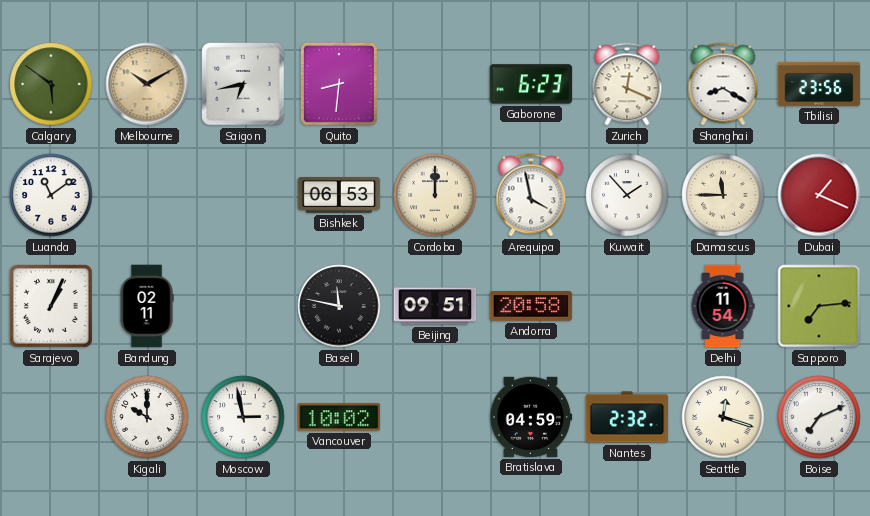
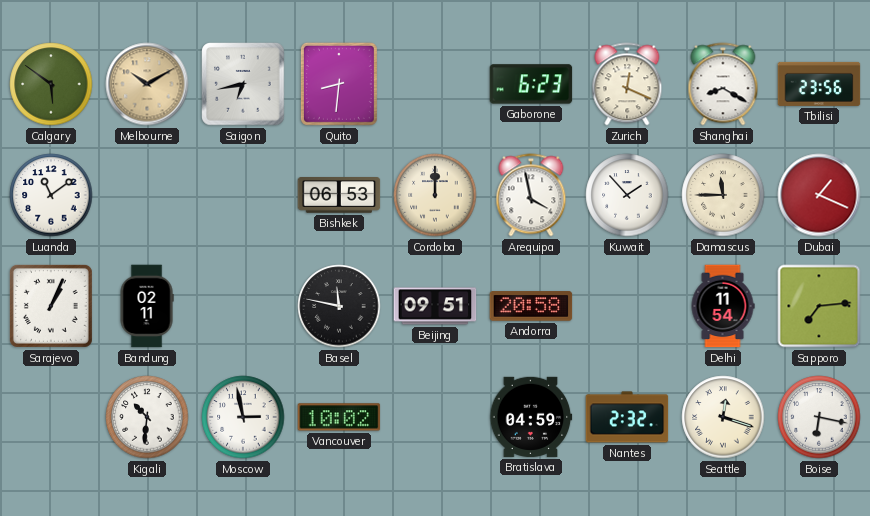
Kigali: 10:00 -> 10:31
Boise: 7:11 -> 6:17
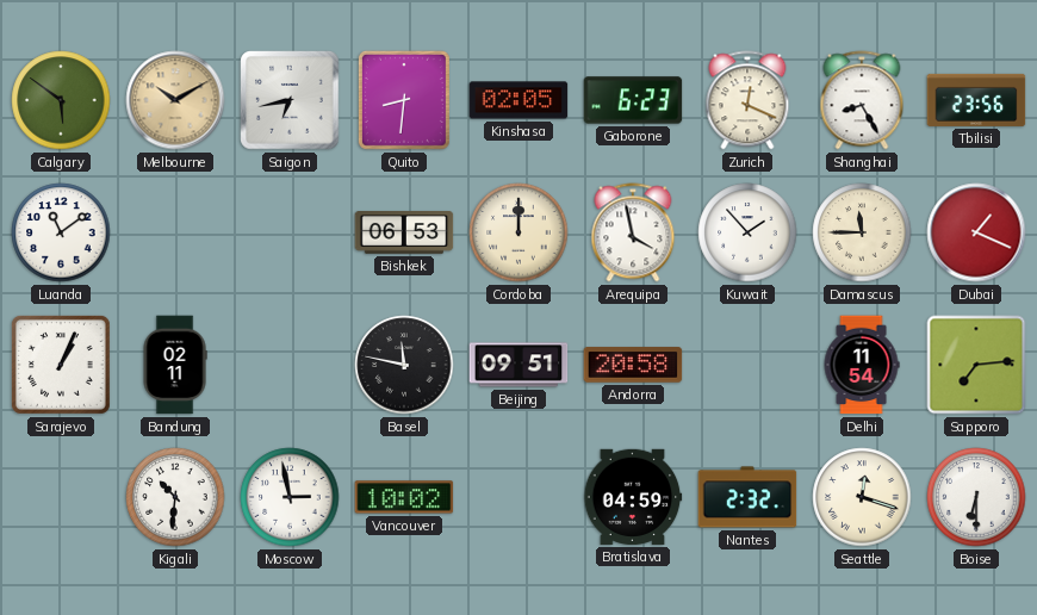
Kinshasa: none -> 02:05
Shanghai: 8:20 -> 8:25
Boise: 6:17 -> 6:30
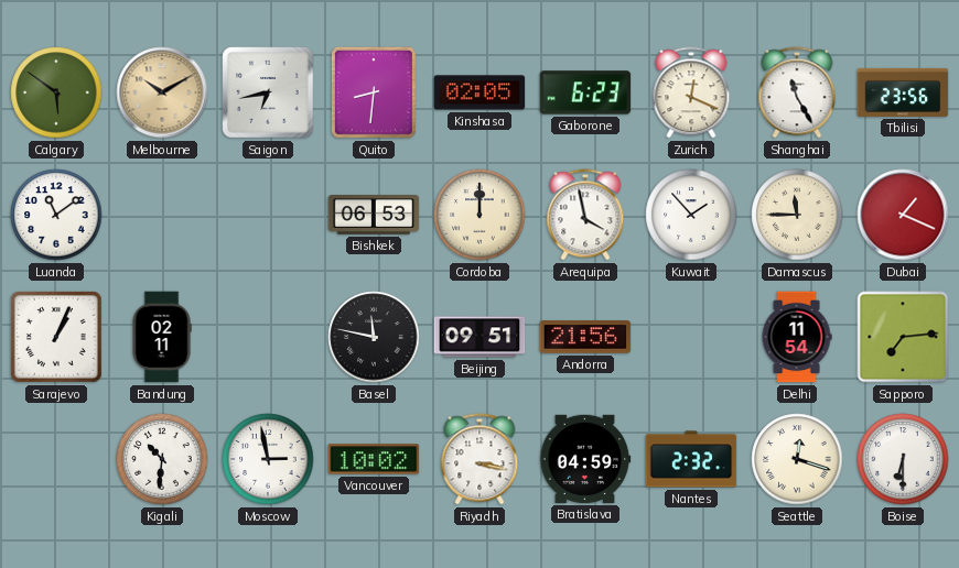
Shanghai: 8:25 -> 11:25
Andorra: 20:58 -> 21:56
Riyadh: none -> 3:17
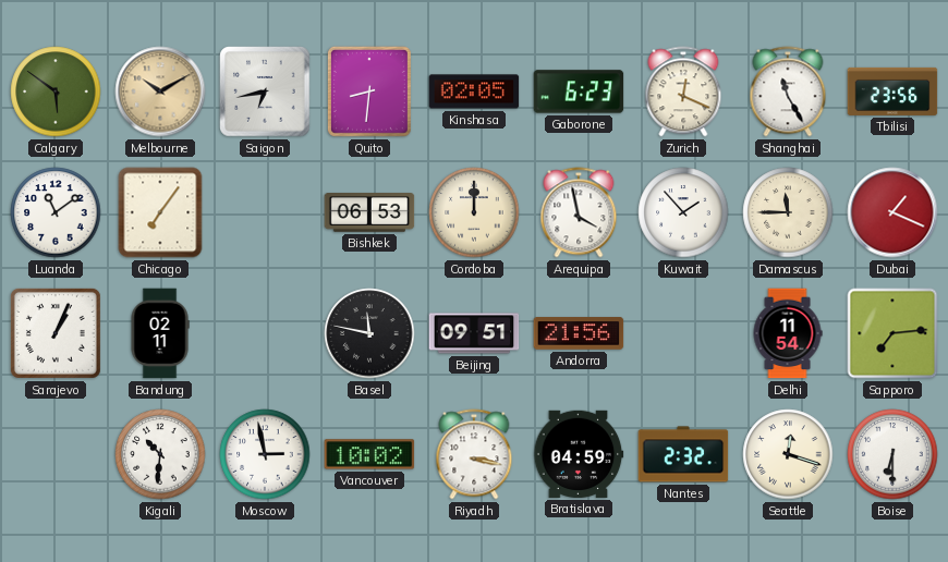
Chicago: none -> 7:06
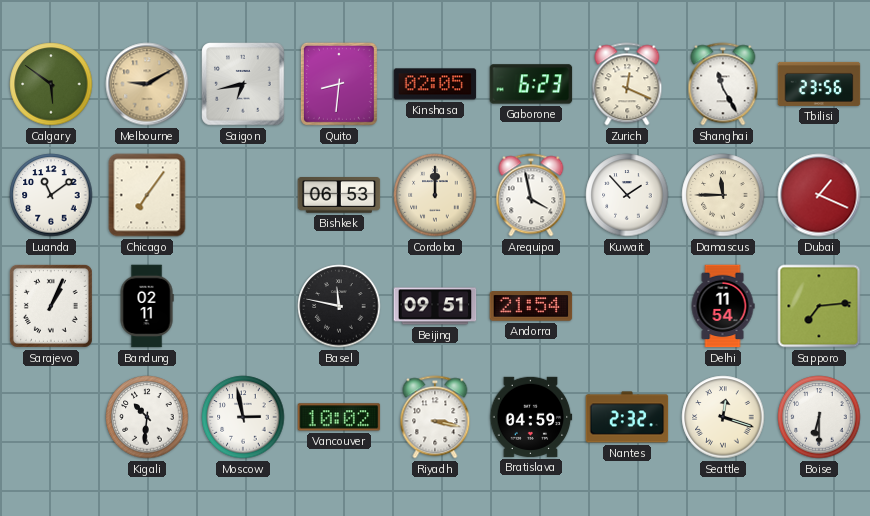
Melbourne: 10:10 -> 9:10
Andorra: 21:56 -> 21:54
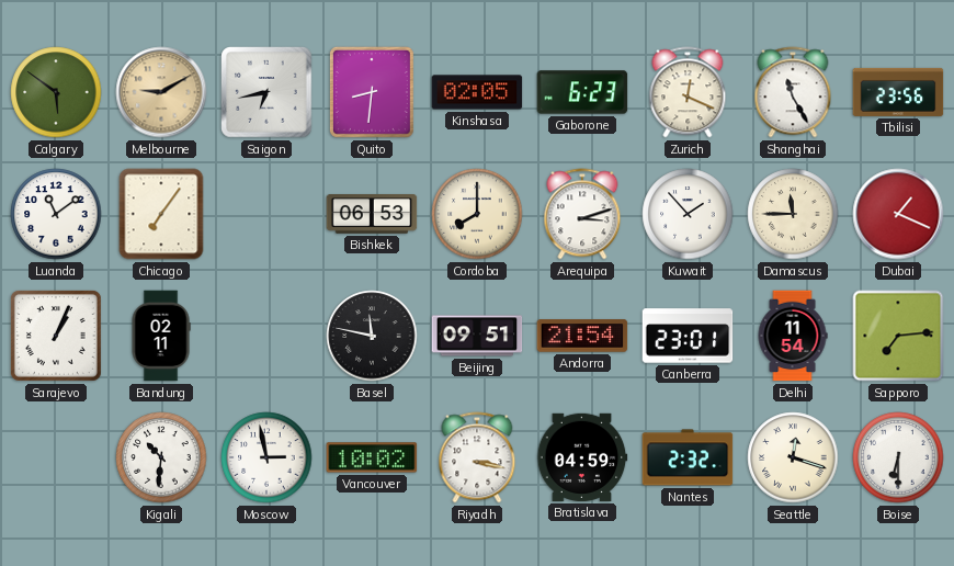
Cordoba: 12:00 -> 8:00
Arequipa: 3:58 -> 3:12
Canberra: none -> 23:01
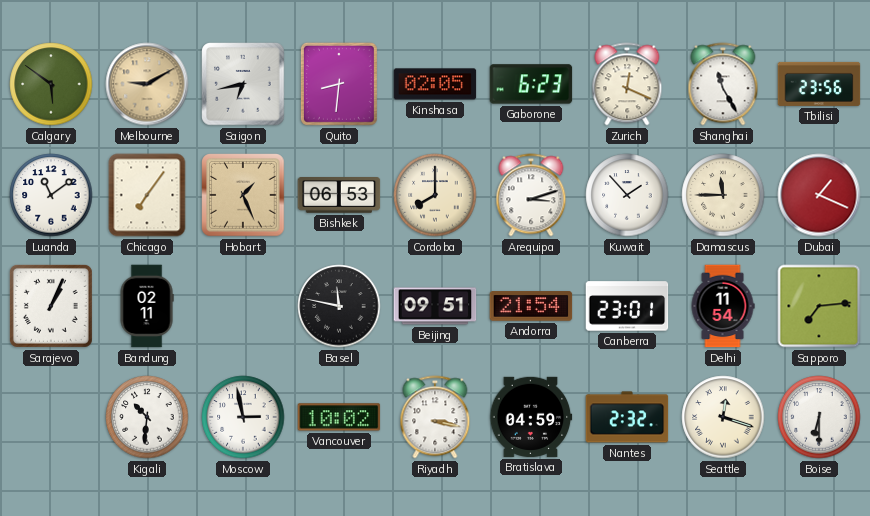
Hobart: none -> 1:26
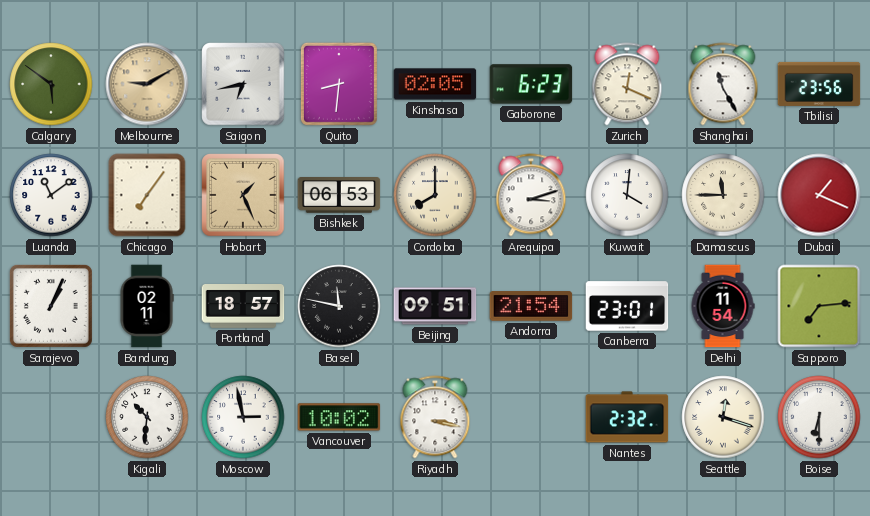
Kuwait: 1:53 -> 4:01
Portland: none -> 18:57
Bratislava: 04:59 -> none
